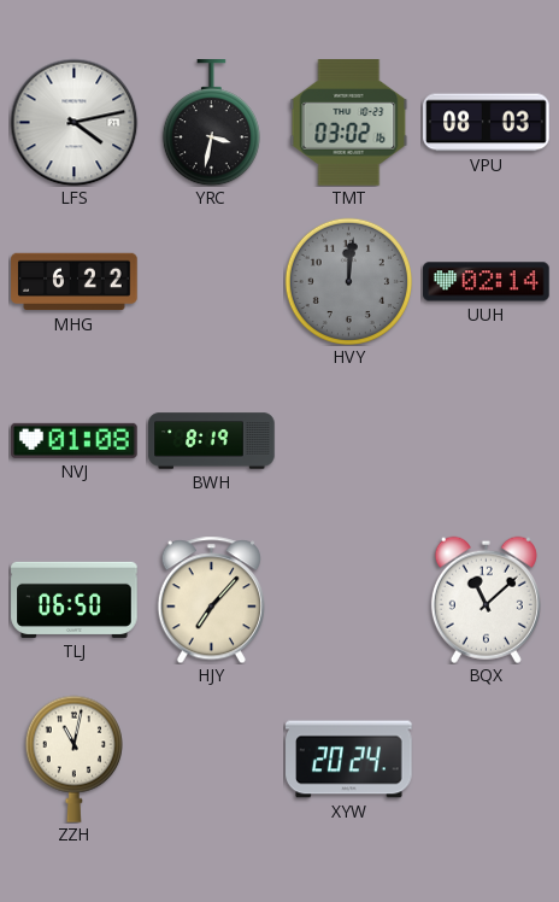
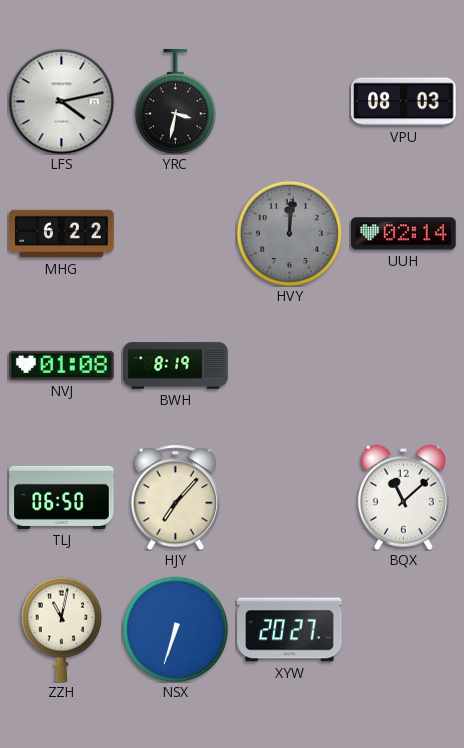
TMT: 03:02 -> none
NSX: none -> 6:33
XYW: 20:24 -> 20:27
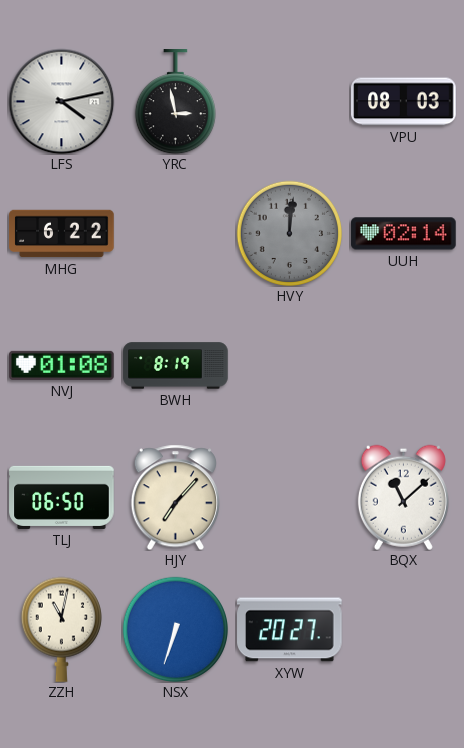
YRC: 3:32 -> 2:58
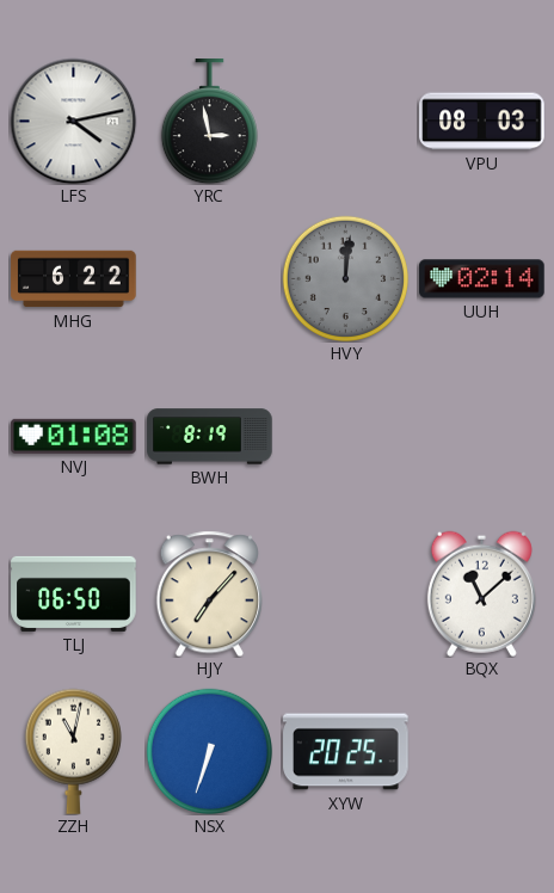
XYW: 20:27 -> 20:25
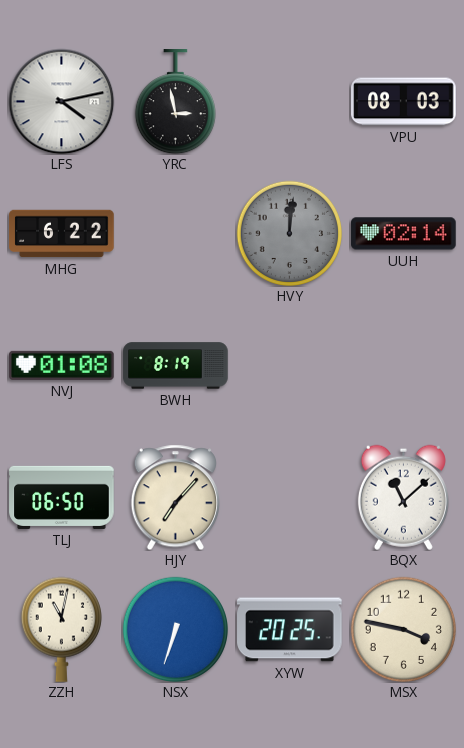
MSX: none -> 3:47
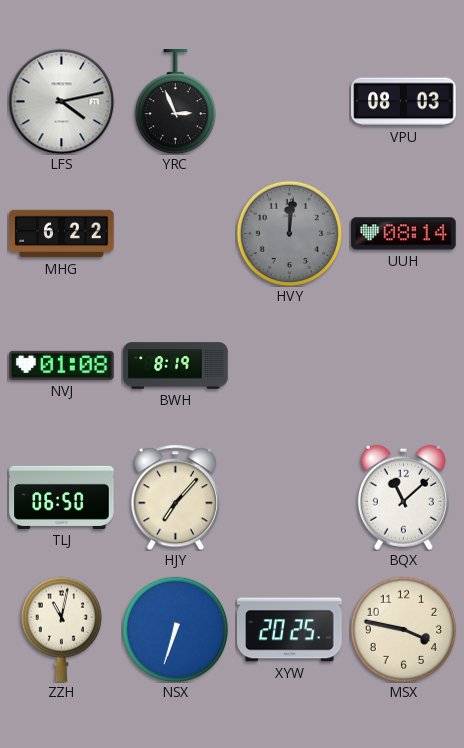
YRC: 2:58 -> 2:56
UUH: 02:14 -> 08:14
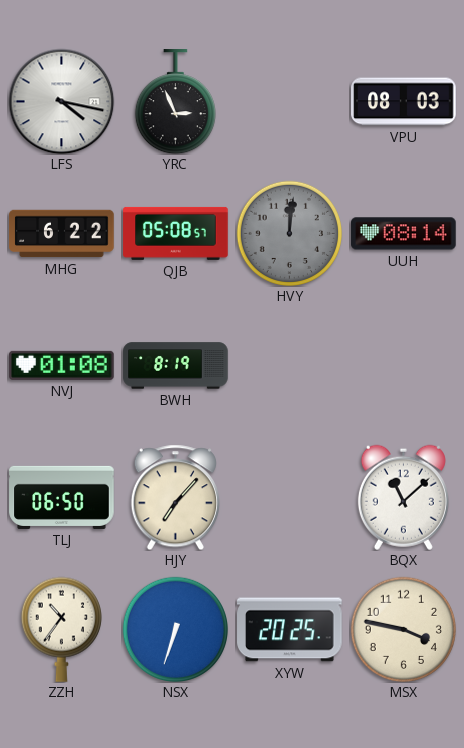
LFS: 4:13 -> 4:17
QJB: none -> 05:08
ZZH: 11:02 -> 10:36
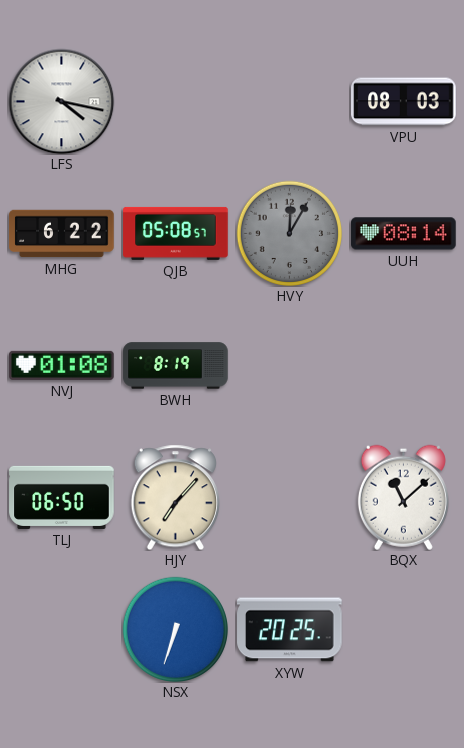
YRC: 2:56 -> none
HVY: 12:01 -> 12:05
ZZH: 10:36 -> none
MSX: 3:47 -> none
